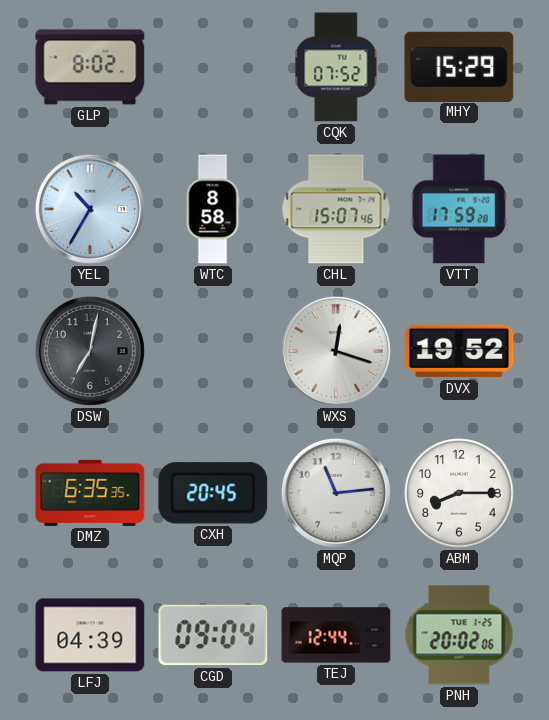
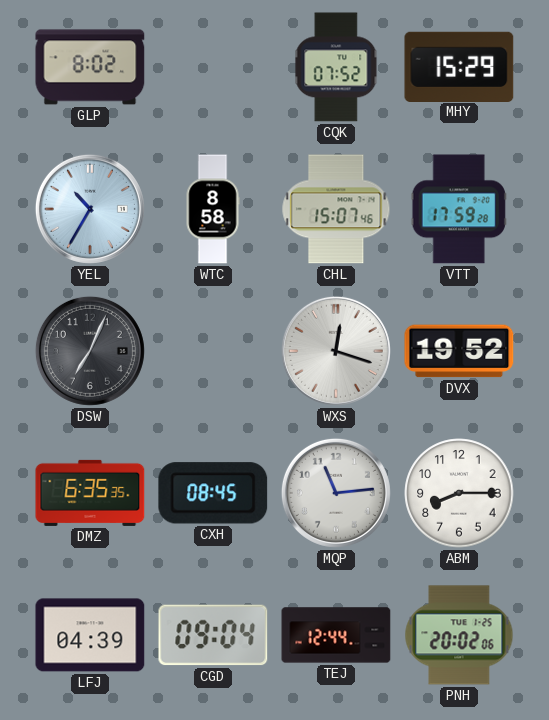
DSW: 7:02 -> 7:04
CXH: 20:45 -> 08:45
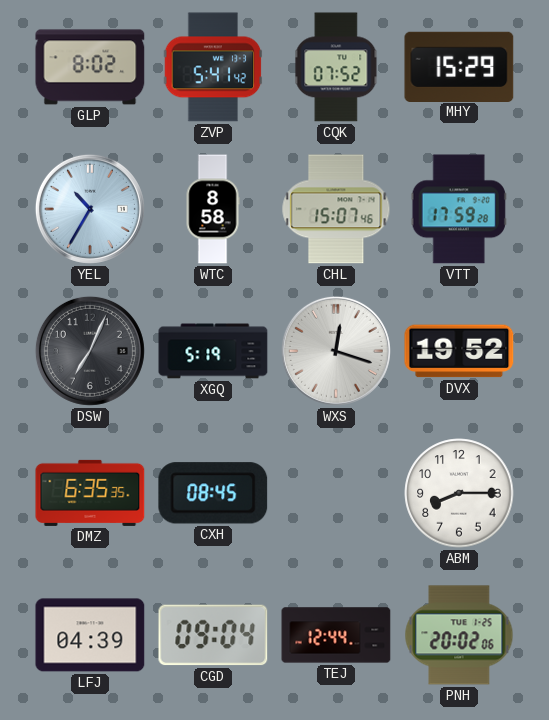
ZVP: none -> 5:41
XGQ: none -> 5:19
MQP: 11:14 -> none
